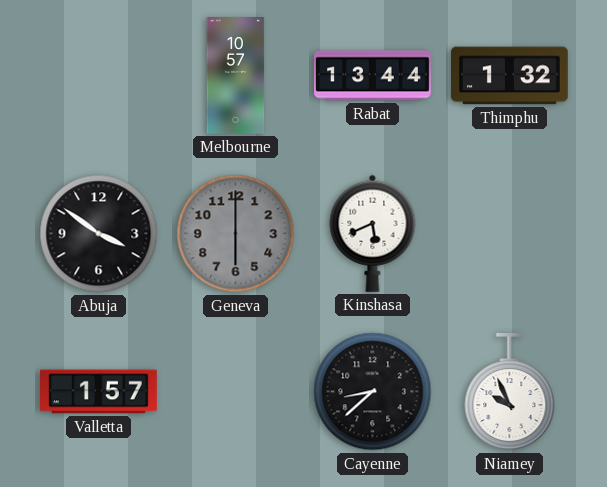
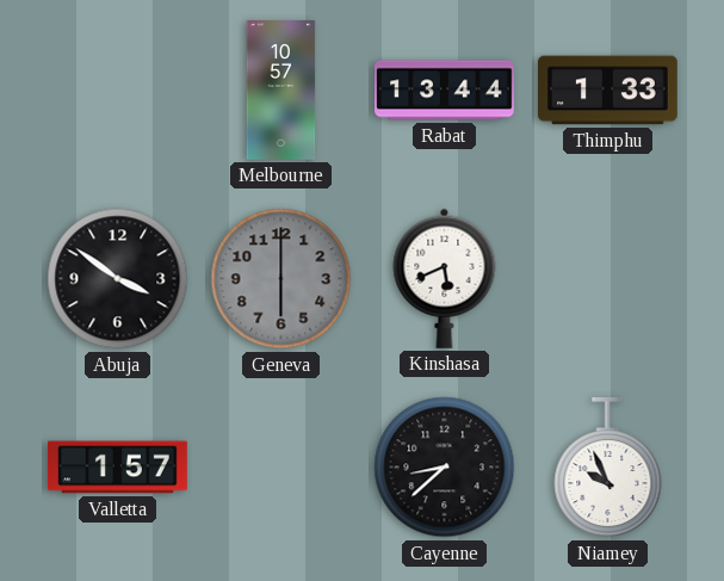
Thimphu: 1:32 -> 1:33
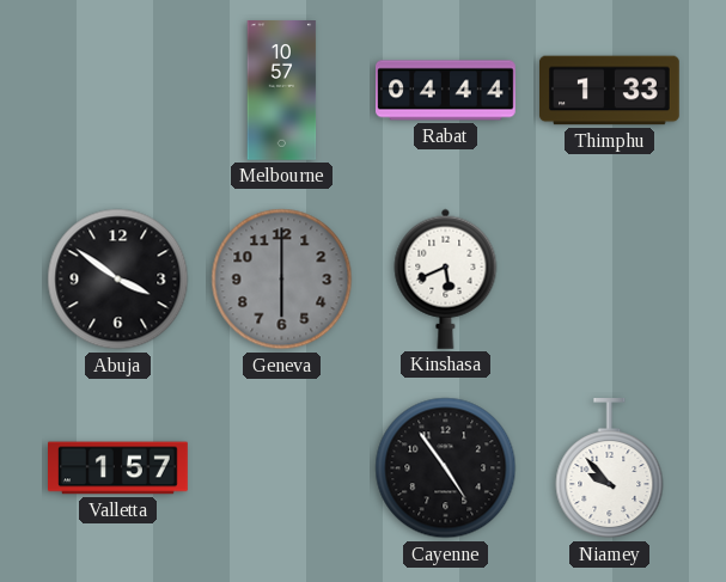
Rabat: 13:44 -> 04:44
Cayenne: 8:38 -> 4:54
Niamey: 9:56 -> 9:53
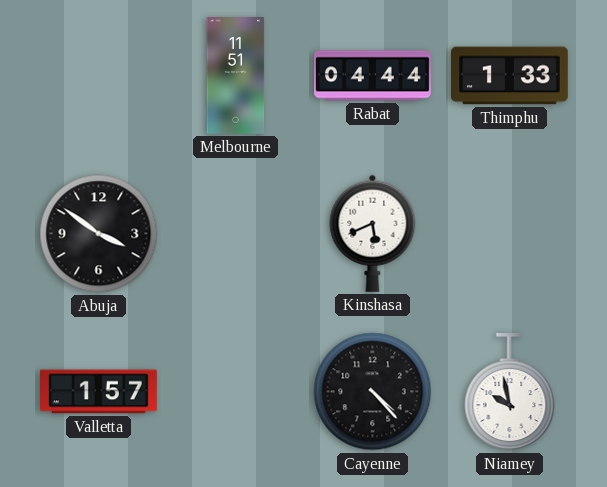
Melbourne: 10:57 -> 11:51
Geneva: 6:00 -> none
Cayenne: 4:54 -> 4:23
Niamey: 9:53 -> 9:58
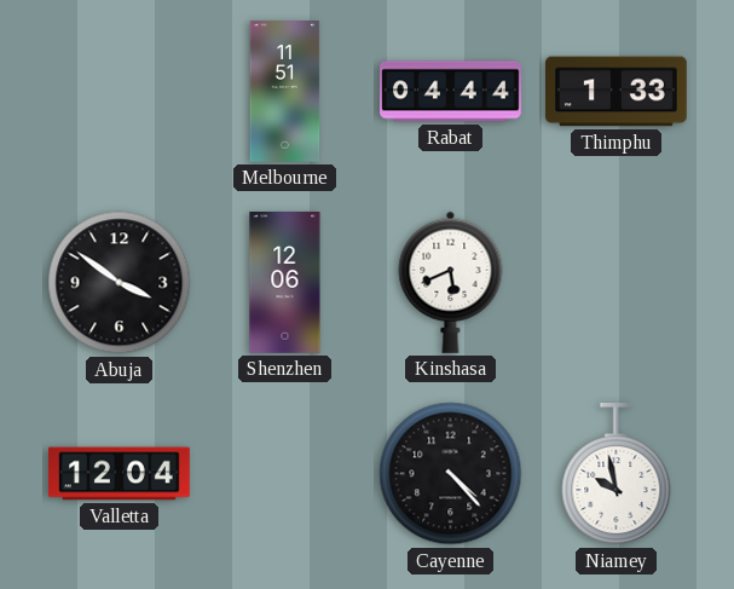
Shenzhen: none -> 12:06
Valletta: 1:57 -> 12:04
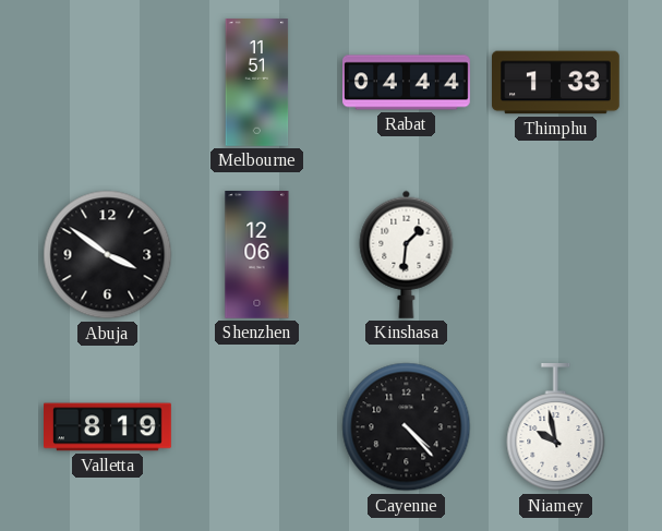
Kinshasa: 5:41 -> 1:31
Valletta: 12:04 -> 8:19
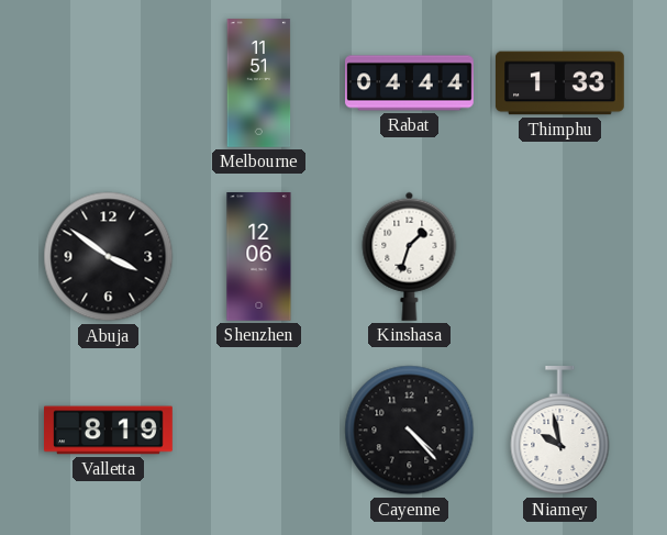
Kinshasa: 1:31 -> 1:33
